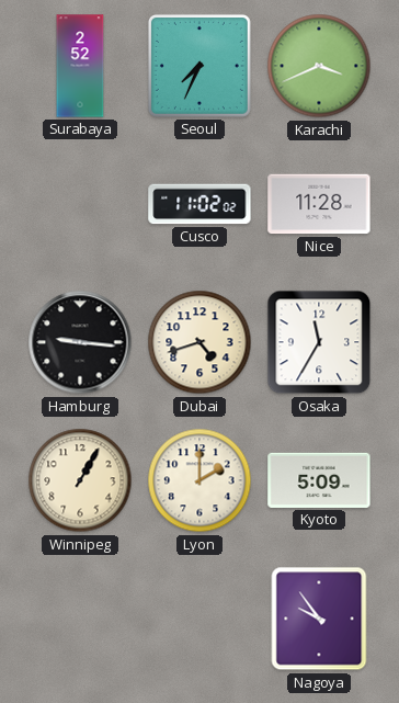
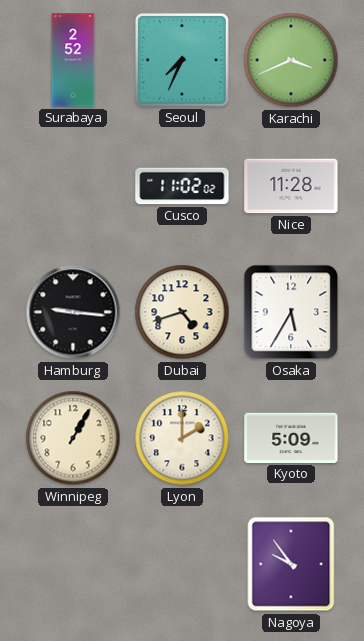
Osaka: 11:35 -> 5:35
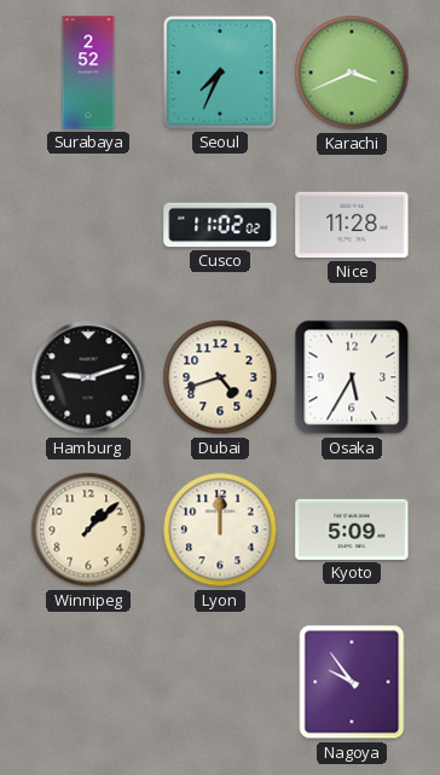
Hamburg: 9:16 -> 9:12
Winnipeg: 1:05 -> 1:08
Lyon: 2:00 -> 12:00
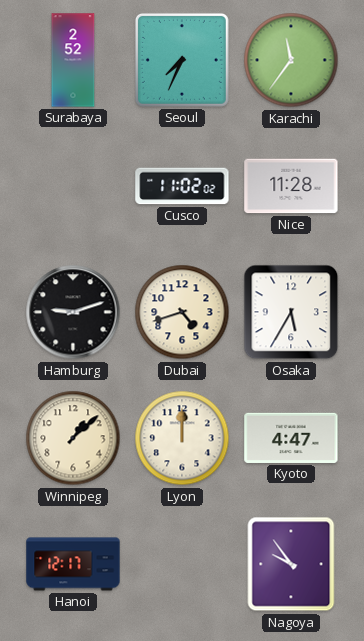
Karachi: 3:41 -> 11:36
Kyoto: 5:09 -> 4:47
Hanoi: none -> 12:17
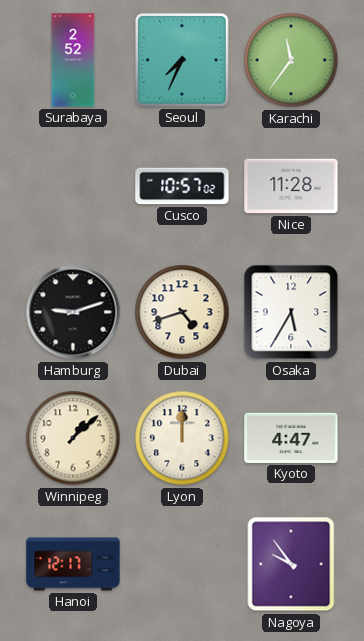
Cusco: 11:02 -> 10:57
